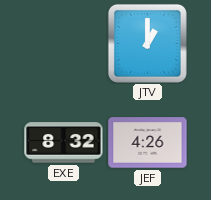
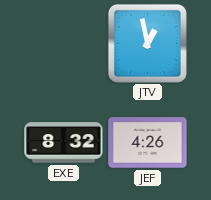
JTV: 1:00 -> 12:58
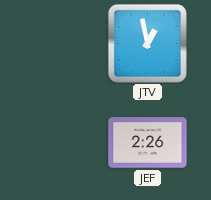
EXE: 8:32 -> none
JEF: 4:26 -> 2:26
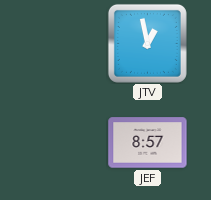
JEF: 2:26 -> 8:57
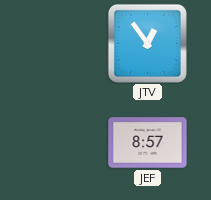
JTV: 12:58 -> 12:54
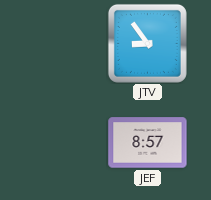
JTV: 12:54 -> 8:54
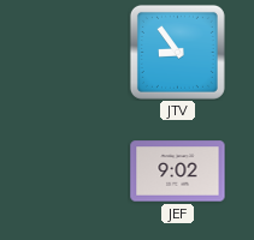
JEF: 8:57 -> 9:02
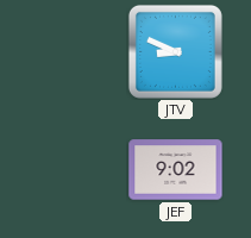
JTV: 8:54 -> 8:49
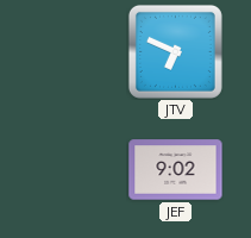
JTV: 8:49 -> 6:49
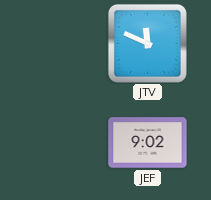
JTV: 6:49 -> 11:49
